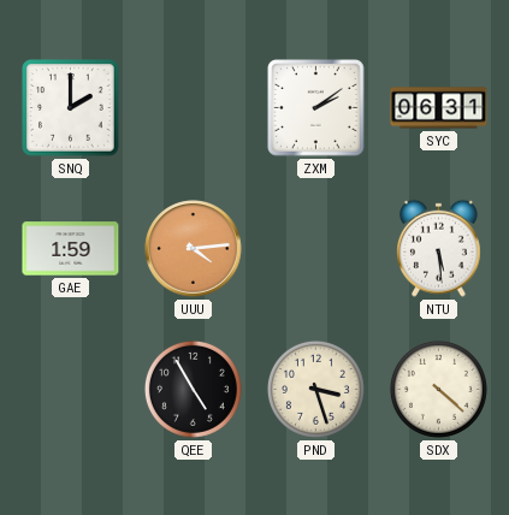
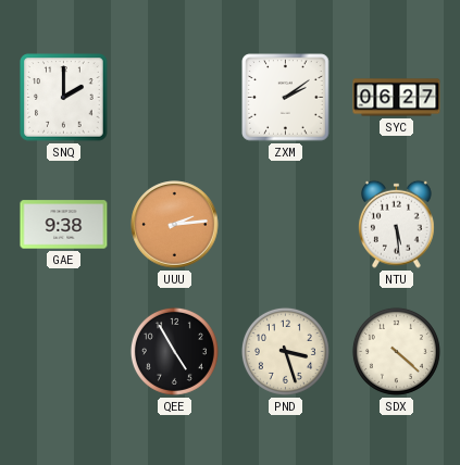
SYC: 06:31 -> 06:27
GAE: 1:59 -> 9:38
UUU: 4:14 -> 2:14
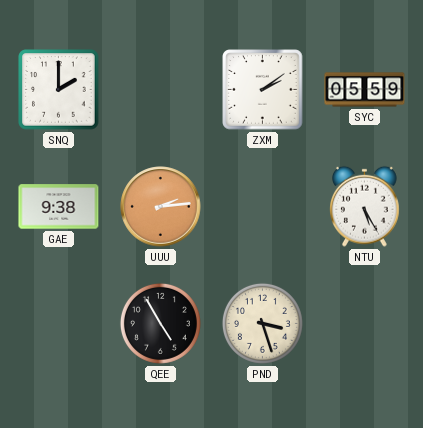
SYC: 06:27 -> 05:59
NTU: 5:29 -> 5:25
SDX: 4:22 -> none
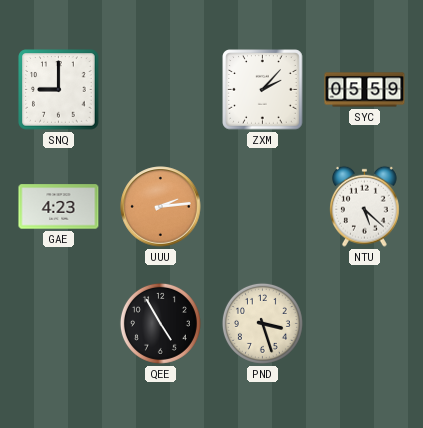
SNQ: 2:00 -> 9:00
ZXM: 2:09 -> 2:07
GAE: 9:38 -> 4:23
NTU: 5:25 -> 5:22
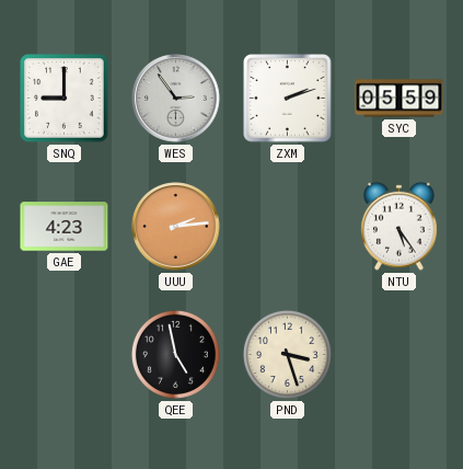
WES: none -> 2:54
ZXM: 2:07 -> 2:12
NTU: 5:22 -> 5:24
QEE: 4:55 -> 4:58
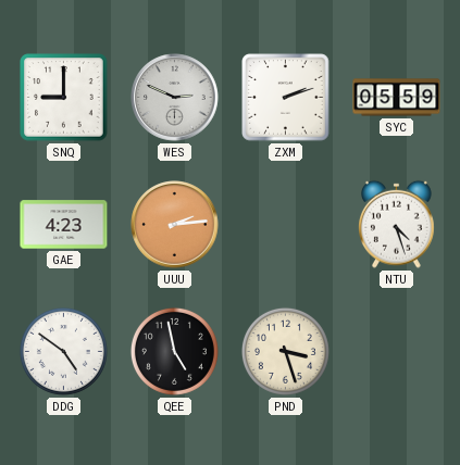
WES: 2:54 -> 2:49
NTU: 5:24 -> 4:27
DDG: none -> 4:51
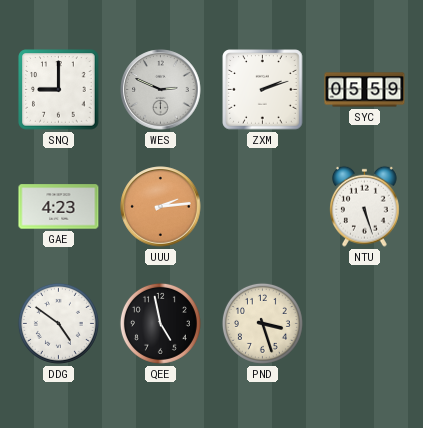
NTU: 4:27 -> 5:27
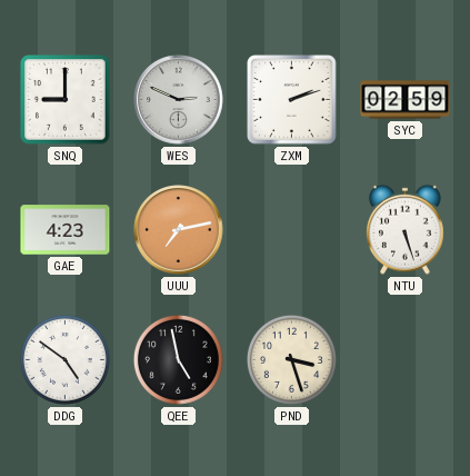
SYC: 05:59 -> 02:59
UUU: 2:14 -> 7:13
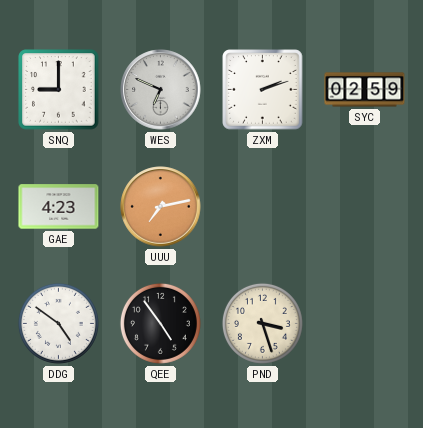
WES: 2:49 -> 6:49
NTU: 5:27 -> none
QEE: 4:58 -> 4:54
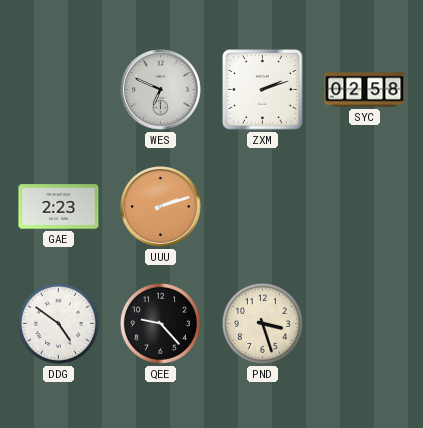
SNQ: 9:00 -> none
SYC: 02:59 -> 02:58
GAE: 4:23 -> 2:23
UUU: 7:13 -> 2:12
QEE: 4:54 -> 9:23
